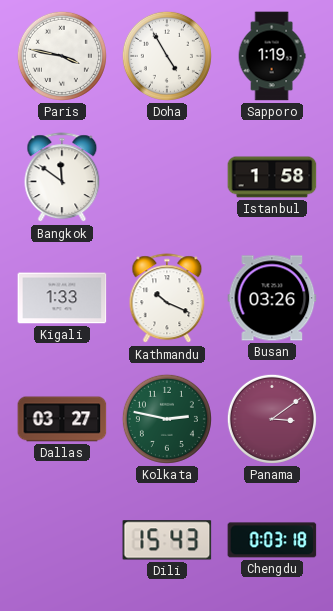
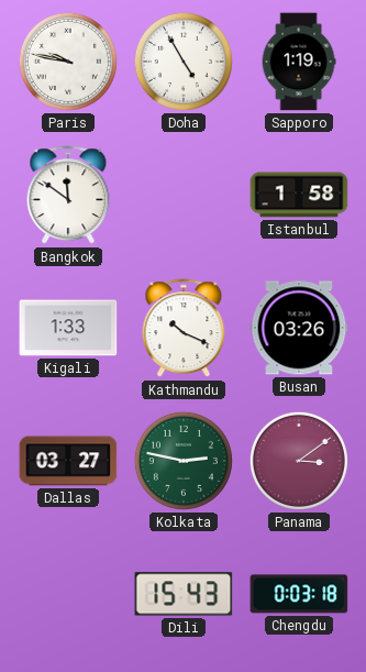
Paris: 3:47 -> 9:47
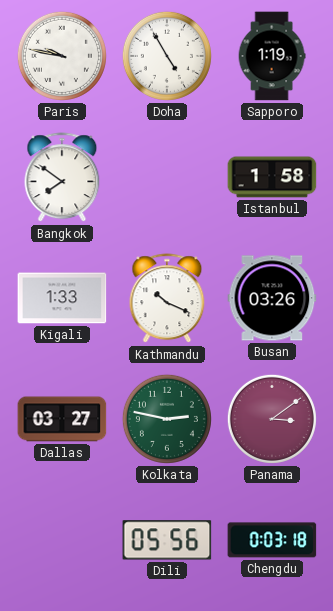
Bangkok: 11:51 -> 7:51
Dili: 15:43 -> 05:56
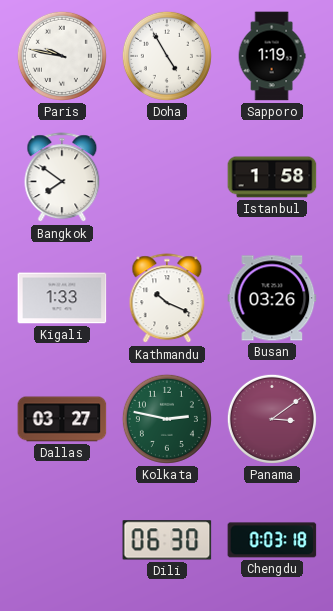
Dili: 05:56 -> 06:30
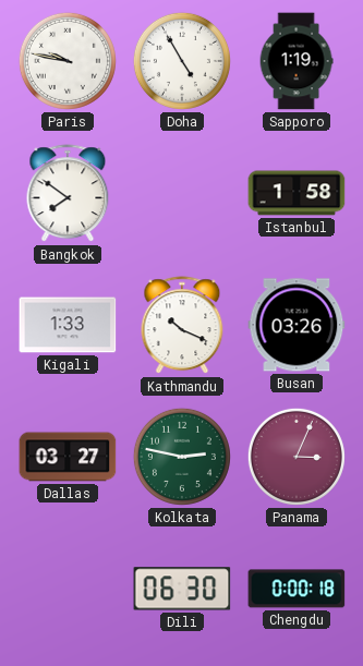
Panama: 3:09 -> 3:04
Chengdu: 0:03 -> 0:00
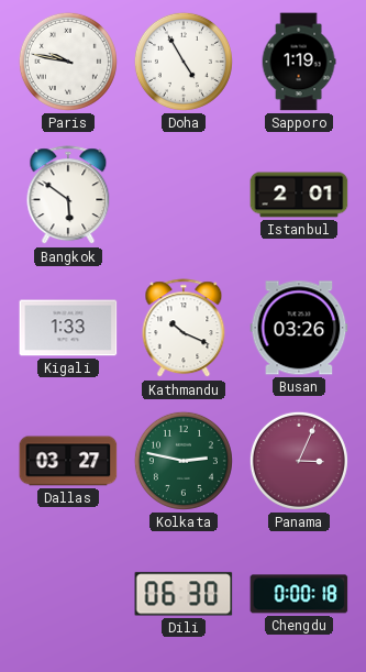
Bangkok: 7:51 -> 5:51
Istanbul: 1:58 -> 2:01
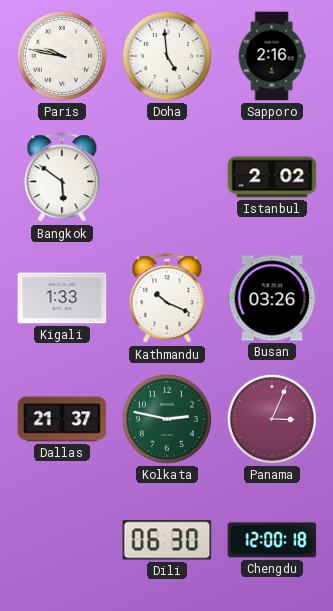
Doha: 4:55 -> 4:59
Sapporo: 1:19 -> 2:16
Istanbul: 2:01 -> 2:02
Dallas: 03:27 -> 21:37
Chengdu: 0:00 -> 12:00
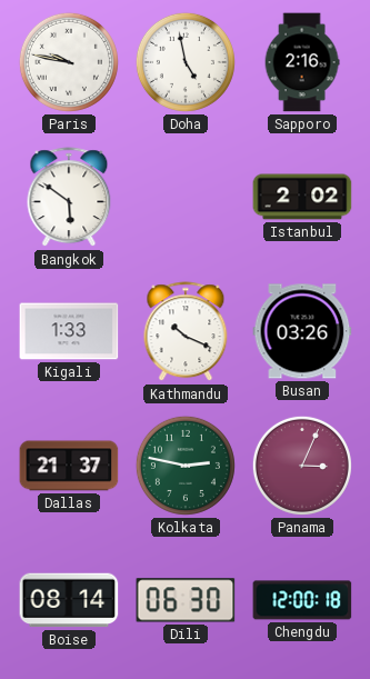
Doha: 4:59 -> 4:58
Boise: none -> 08:14
